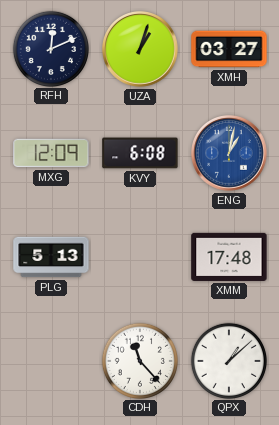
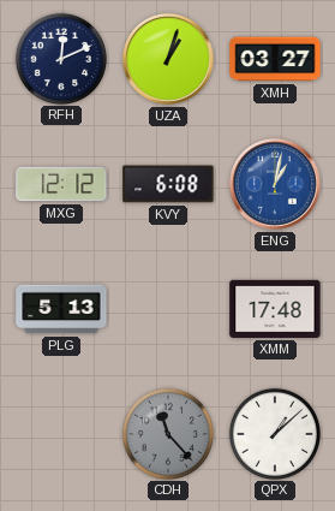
MXG: 12:09 -> 12:12
CDH dial: white -> grey
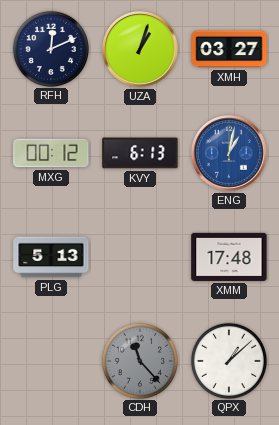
MXG: 12:12 -> 00:12
KVY: 6:08 -> 6:13
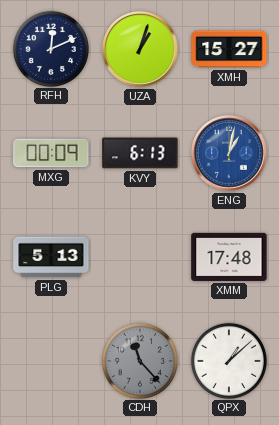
XMH: 03:27 -> 15:27
MXG: 00:12 -> 00:09
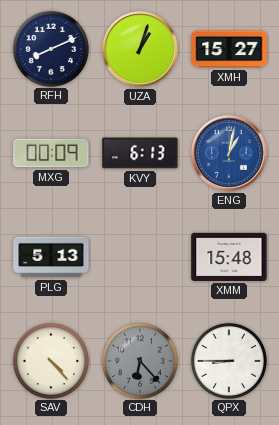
RFH: 12:11 -> 8:11
XMM: 17:48 -> 15:48
SAV: none -> 4:23
CDH: 11:23 -> 6:23
QPX: 1:08 -> 8:45
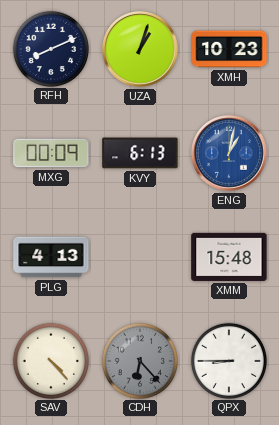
XMH: 15:27 -> 10:23
PLG: 5:13 -> 4:13
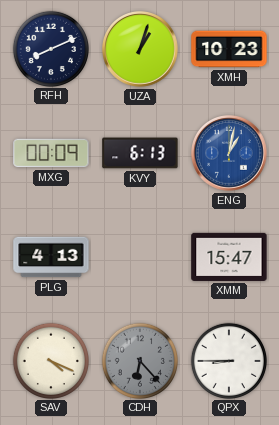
XMM: 15:48 -> 15:47
SAV: 4:23 -> 4:19
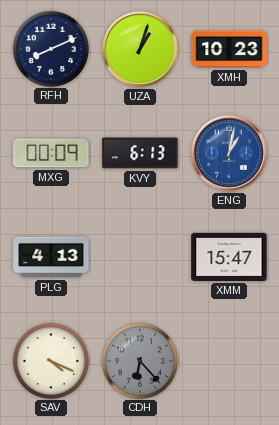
QPX: 8:45 -> none
